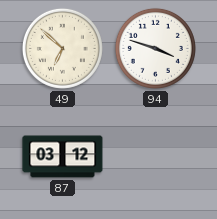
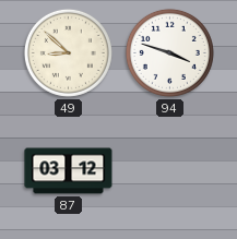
49: 6:52 -> 8:52
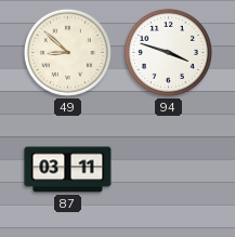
87: 03:12 -> 03:11
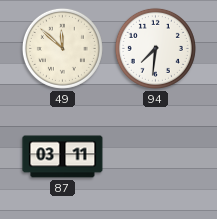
49: 8:52 -> 11:52
94: 3:48 -> 7:31
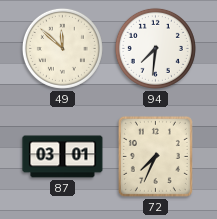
87: 03:11 -> 03:01
72: none -> 7:34
